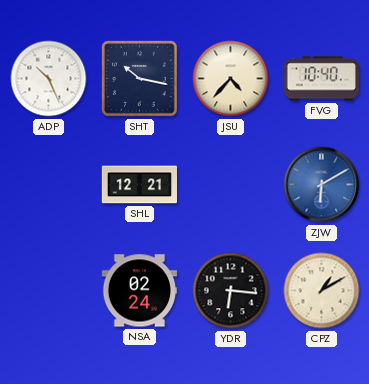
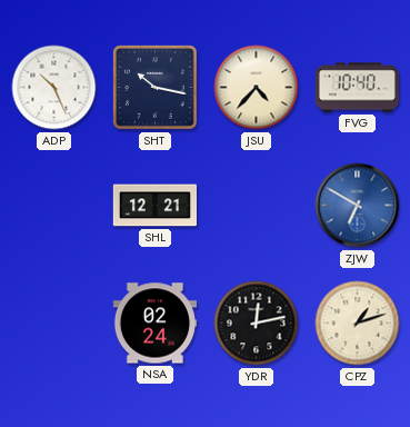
ZJW: 6:10 -> 6:50
YDR: 6:16 -> 12:13
CPZ: 1:10 -> 1:12
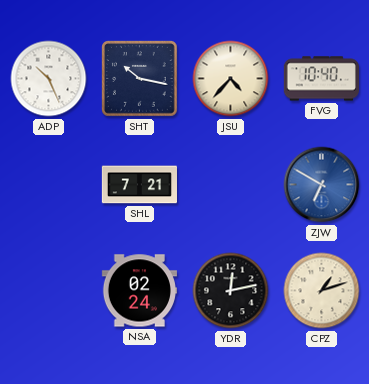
SHL: 12:21 -> 7:21
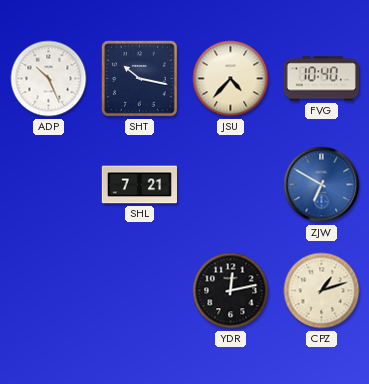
NSA: 02:24 -> none
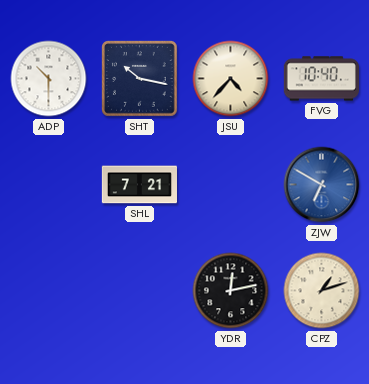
ADP: 10:26 -> 10:30
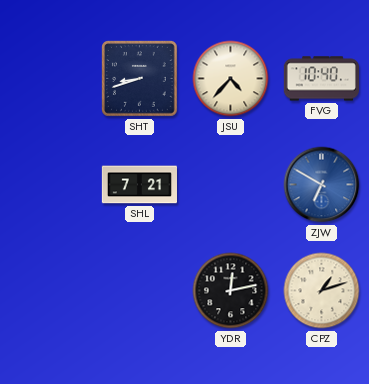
ADP: 10:30 -> none
SHT: 10:17 -> 8:42
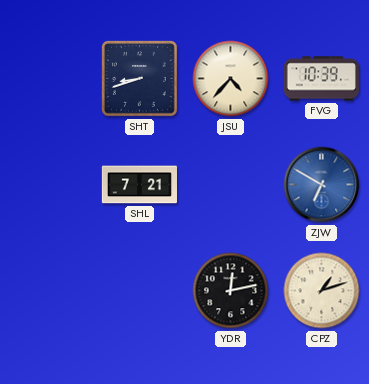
FVG: 10:40 -> 10:39
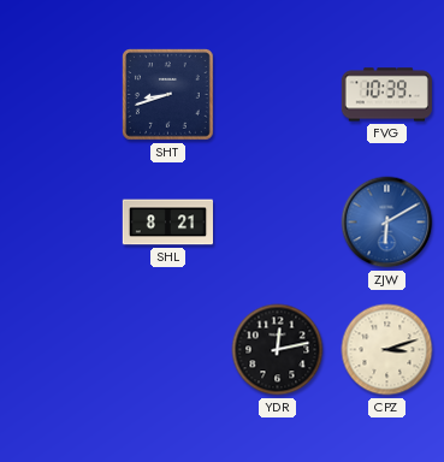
JSU: 4:37 -> none
SHL: 7:21 -> 8:21
ZJW: 6:50 -> 6:10
CPZ: 1:12 -> 3:12
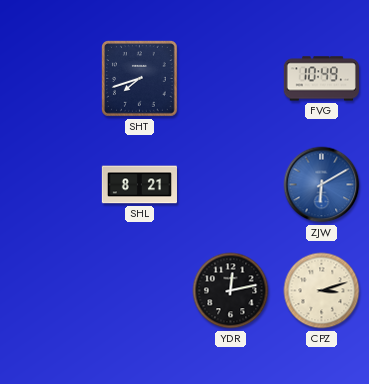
SHT: 8:42 -> 7:42
FVG: 10:39 -> 10:49
